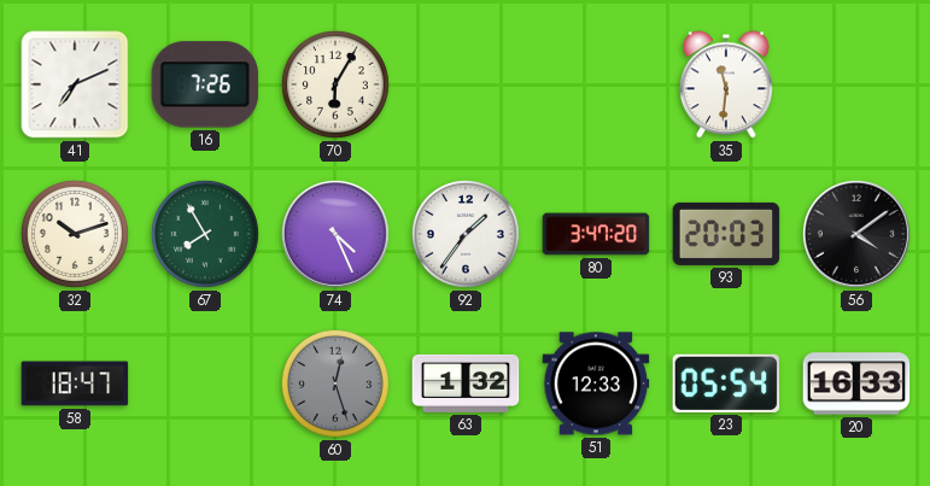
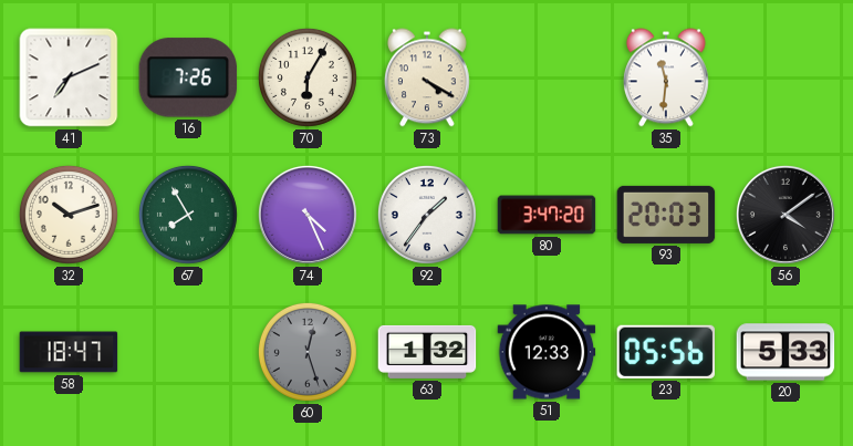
73: none -> 4:20
23: 05:54 -> 05:56
20: 16:33 -> 5:33
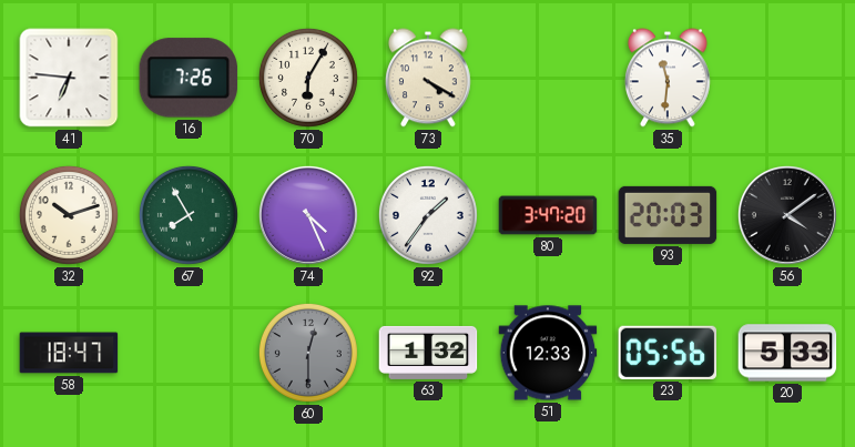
41: 7:11 -> 6:46
60: 12:27 -> 12:30
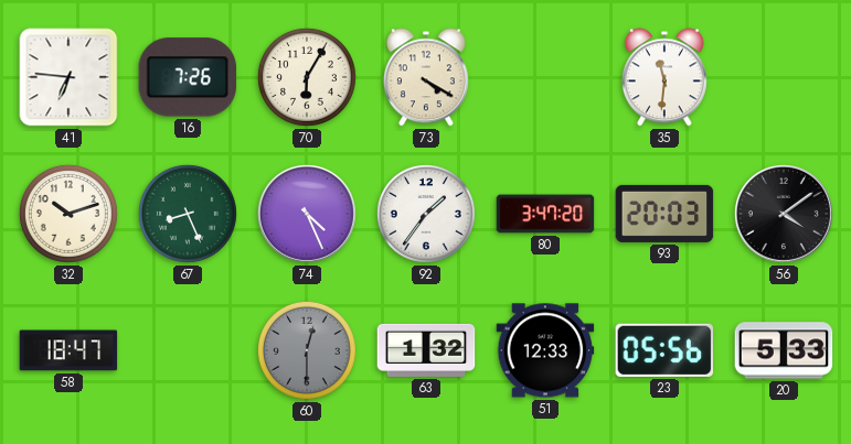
67: 7:55 -> 8:26
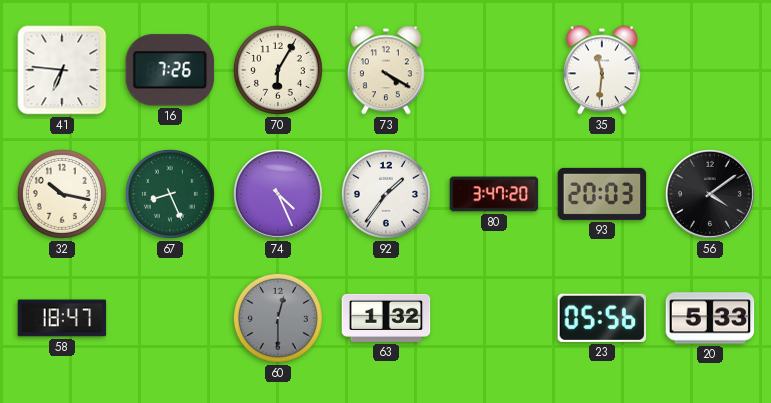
32: 10:12 -> 10:17
51: 12:33 -> none
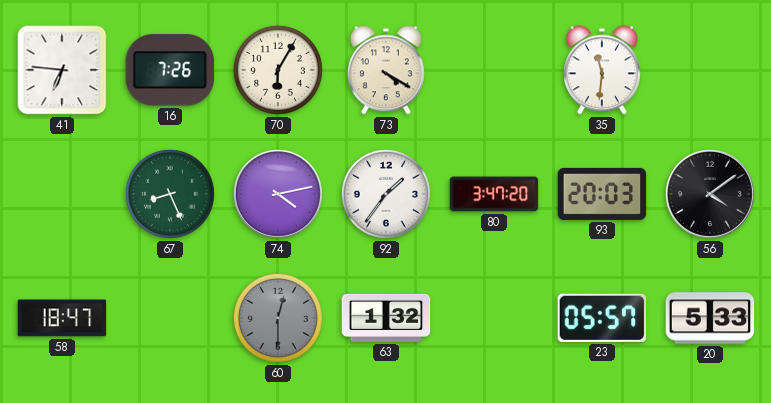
32: 10:17 -> none
74: 4:26 -> 4:13
23: 05:56 -> 05:57
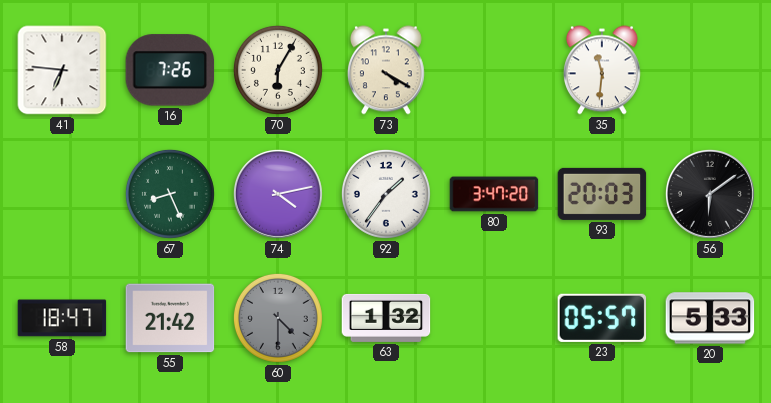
56: 4:09 -> 6:09
55: none -> 21:42
60: 12:30 -> 4:30
